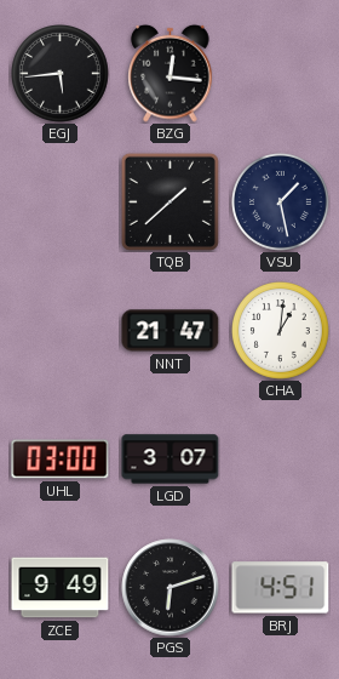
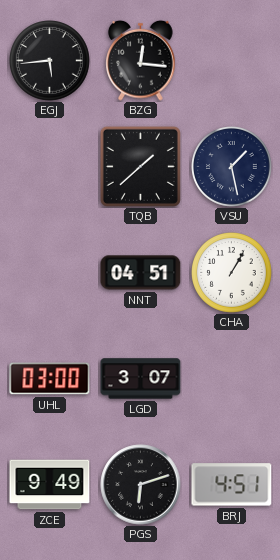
NNT: 21:47 -> 04:51
CHA: 1:01 -> 1:05
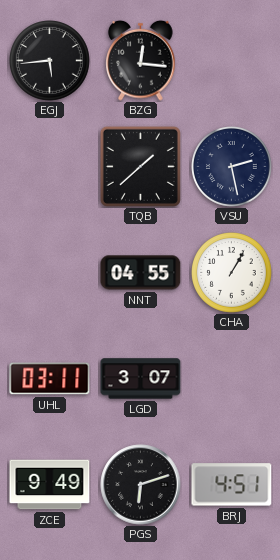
VSU: 1:28 -> 2:28
NNT: 04:51 -> 04:55
UHL: 03:00 -> 03:11
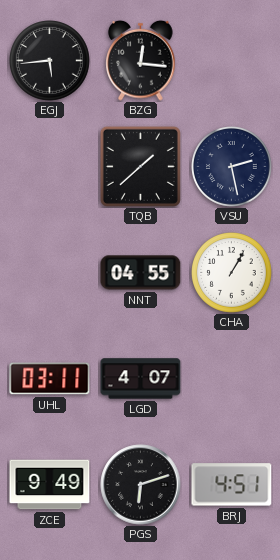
LGD: 3:07 -> 4:07
